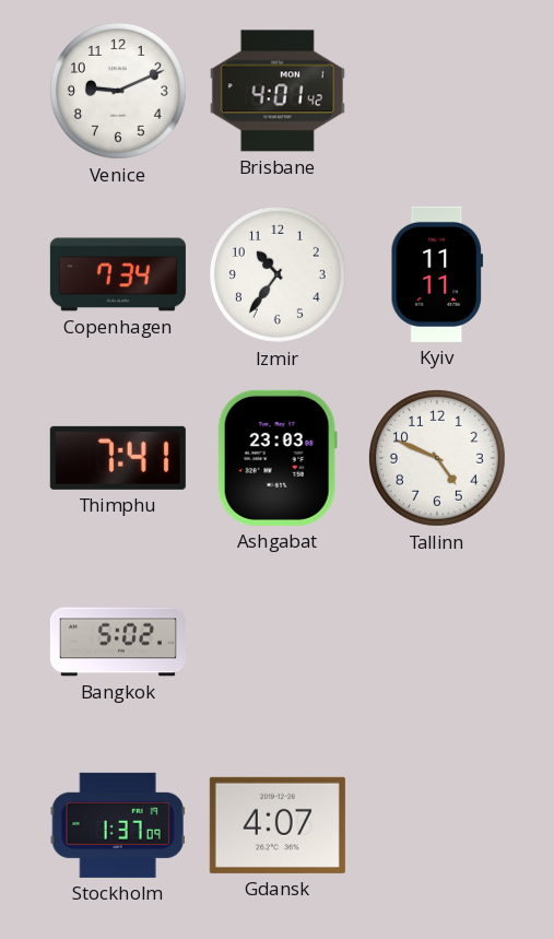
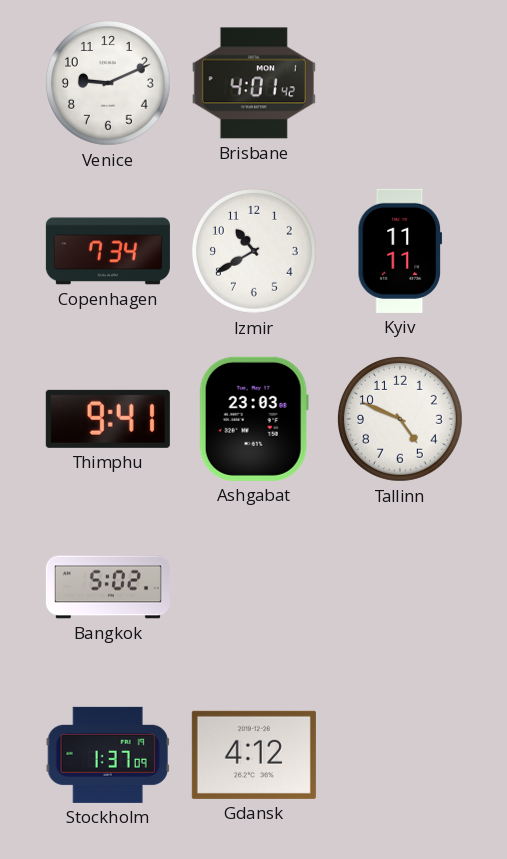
Izmir: 10:36 -> 10:40
Thimphu: 7:41 -> 9:41
Gdansk: 4:07 -> 4:12
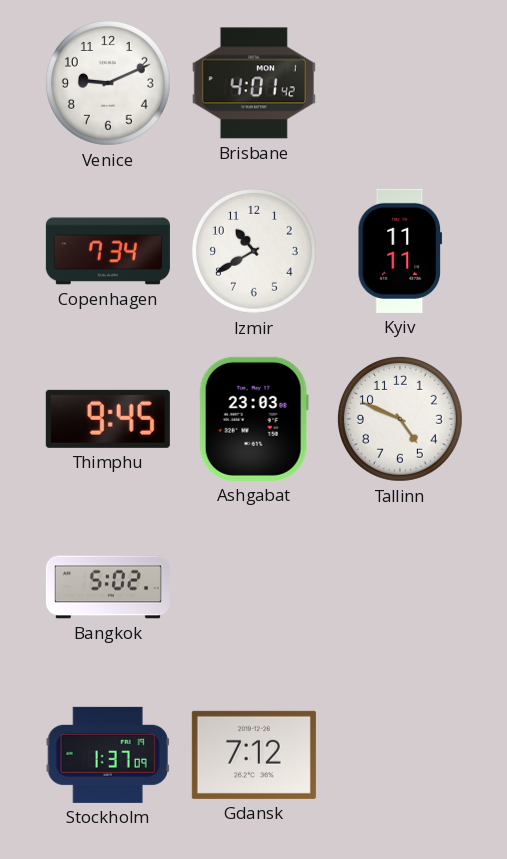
Thimphu: 9:41 -> 9:45
Gdansk: 4:12 -> 7:12
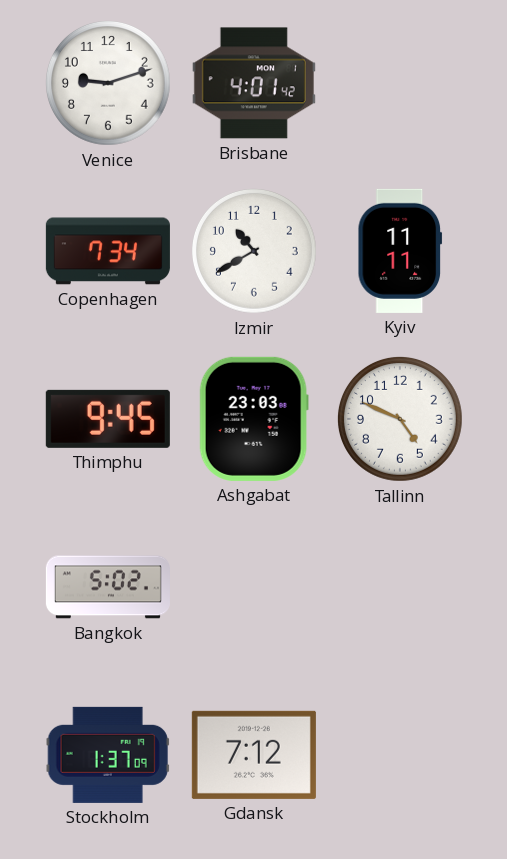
Venice: 9:11 -> 9:12
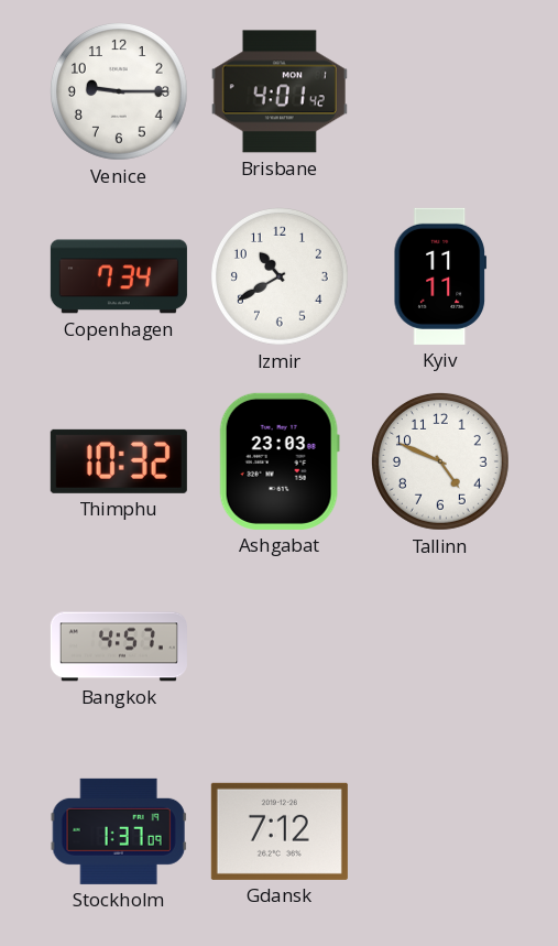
Venice: 9:12 -> 9:15
Thimphu: 9:45 -> 10:32
Bangkok: 5:02 -> 4:57
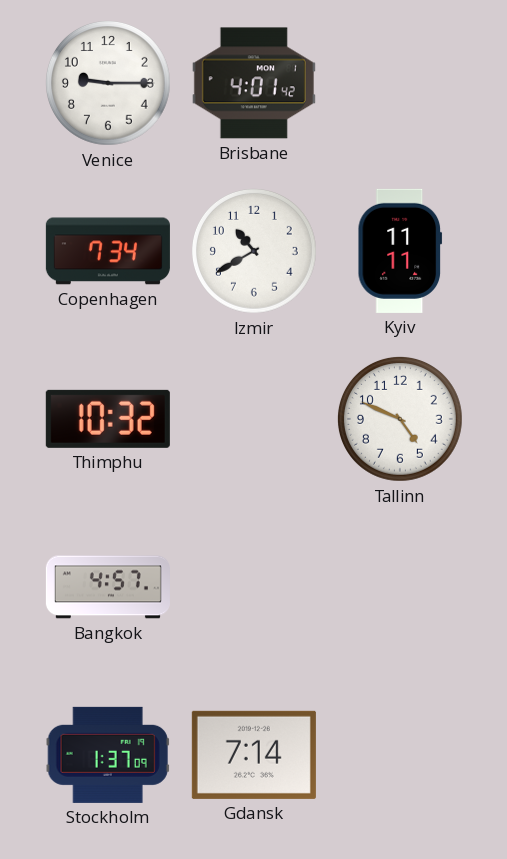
Ashgabat: 23:03 -> none
Gdansk: 7:12 -> 7:14
